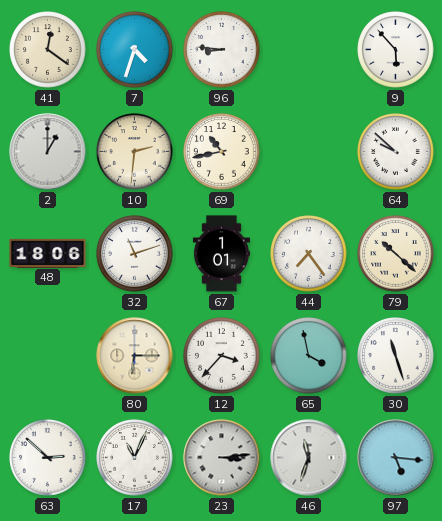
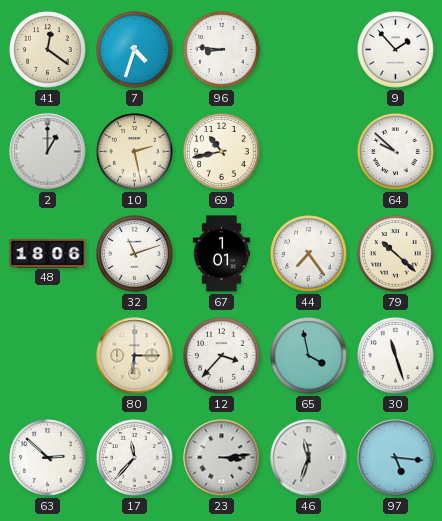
9: 5:53 -> 1:53
10: 2:31 -> 2:28
17: 11:04 -> 11:37
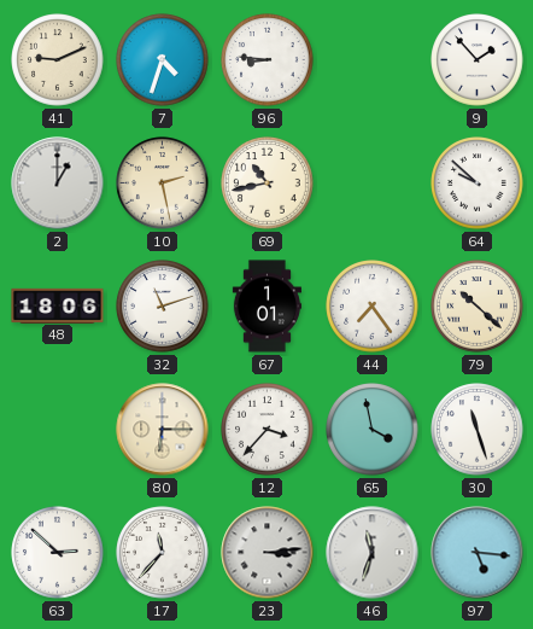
41: 12:21 -> 9:11
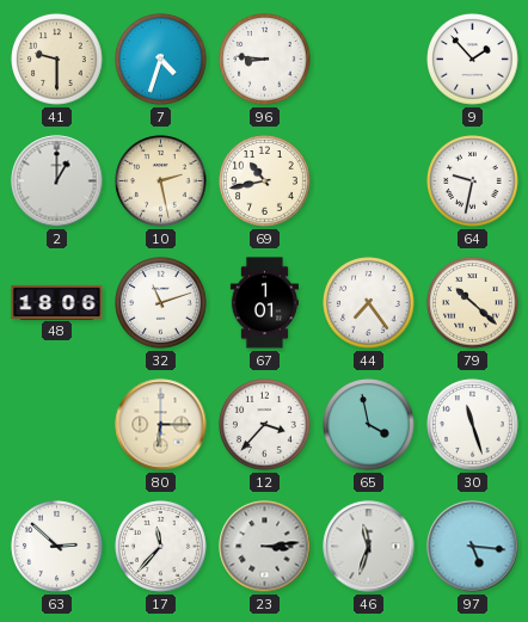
41: 9:11 -> 9:30
64: 9:52 -> 9:32
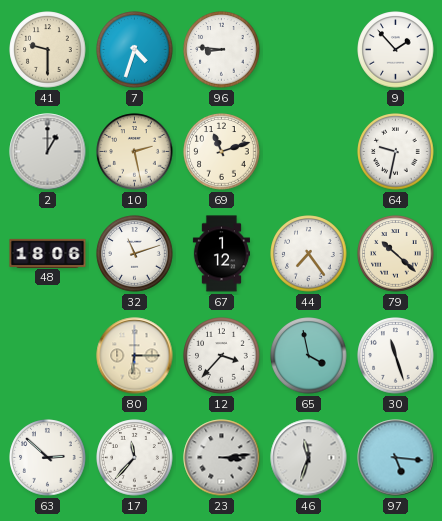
69: 10:43 -> 11:12
67: 1:01 -> 1:12
